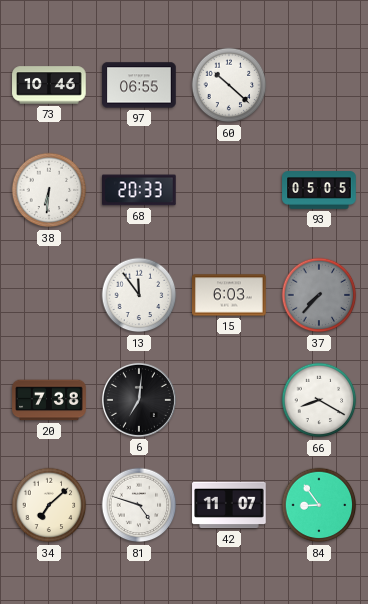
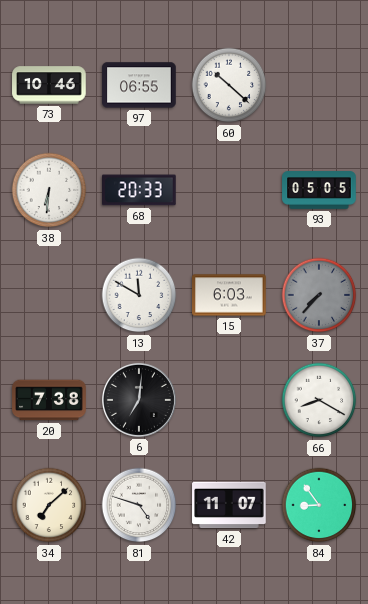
13: 11:54 -> 11:50
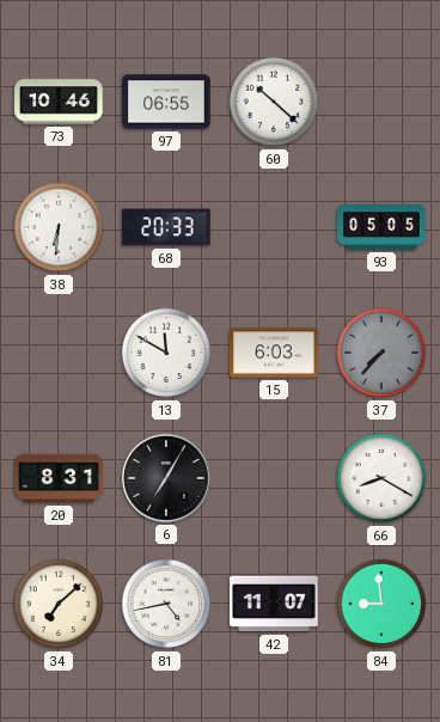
20: 7:38 -> 8:31
6: 7:01 -> 7:05
81: 4:48 -> 4:43
84: 8:54 -> 8:59
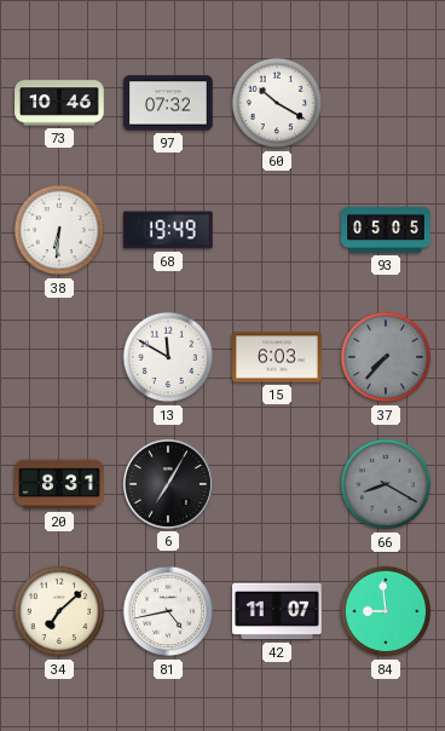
97: 06:55 -> 07:32
60: 10:22 -> 10:20
68: 20:33 -> 19:49
66 dial: white -> grey
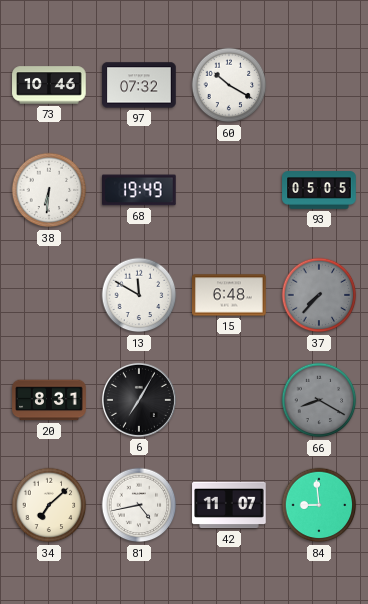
15: 6:03 -> 6:48
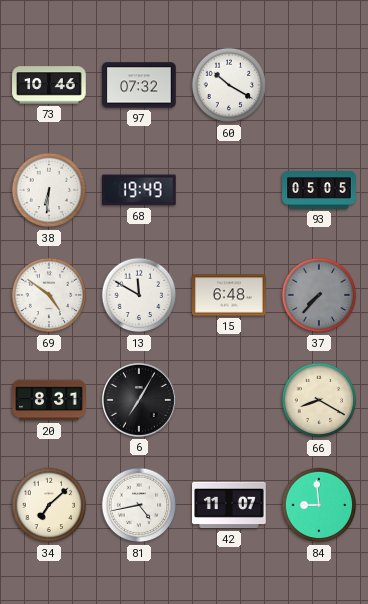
69: none -> 4:51
66 dial: grey -> cream
